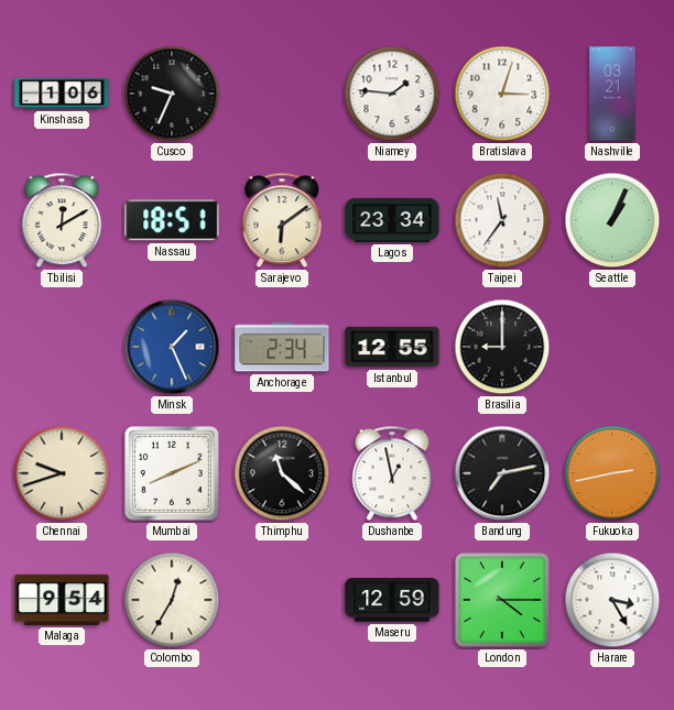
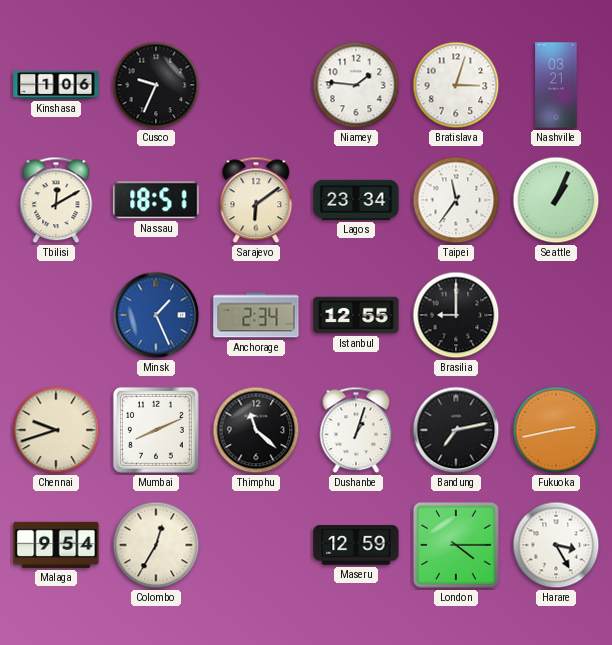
Dushanbe: 12:58 -> 1:03
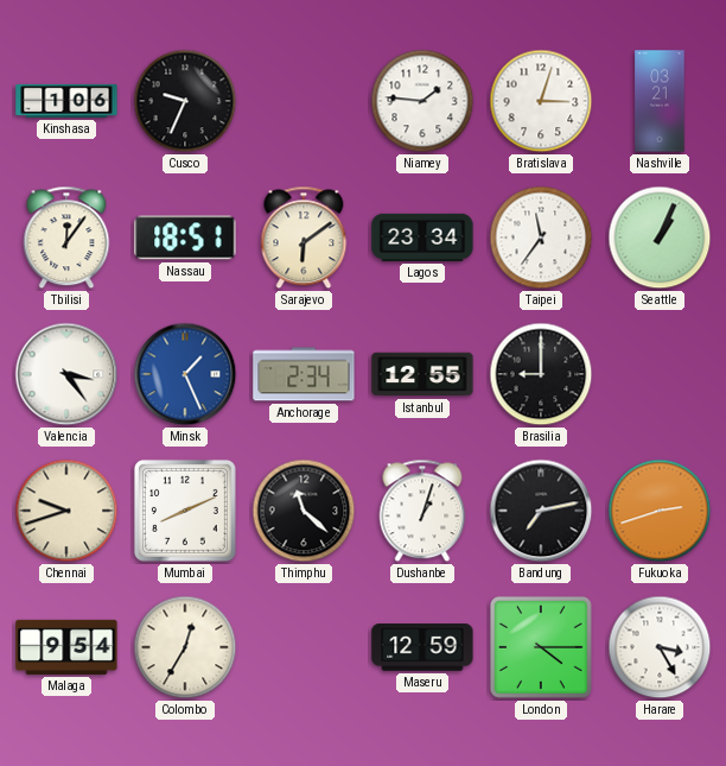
Tbilisi: 12:10 -> 12:06
Valencia: none -> 3:24
Fukuoka: 2:43 -> 2:42
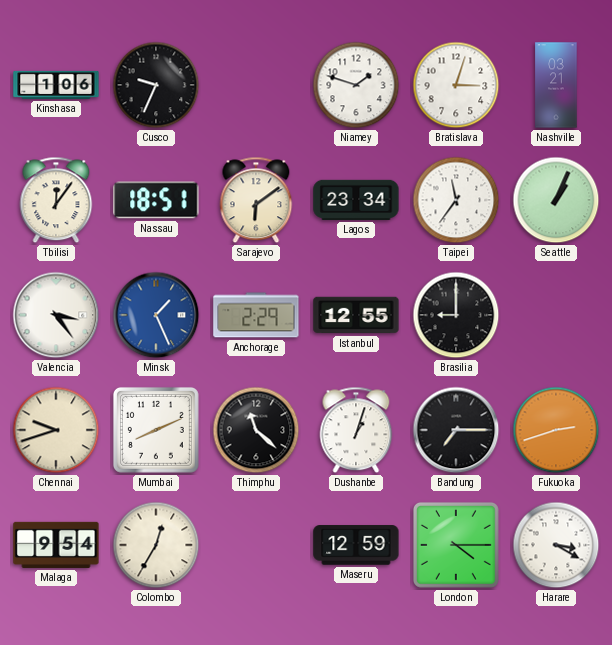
Niamey: 1:46 -> 1:48
Anchorage: 2:34 -> 2:29
Bandung: 7:13 -> 7:15
Harare: 3:25 -> 3:20
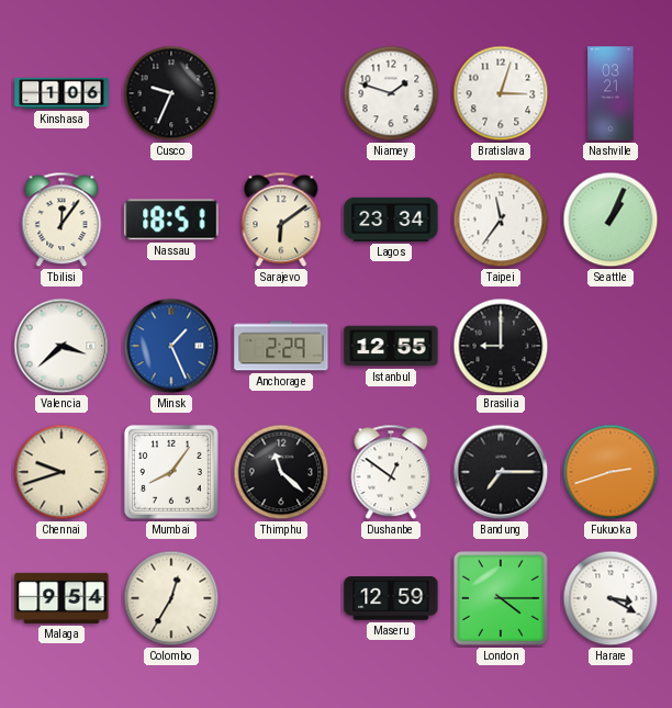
Valencia: 3:24 -> 3:38
Mumbai: 8:11 -> 8:06
Dushanbe: 1:03 -> 12:51
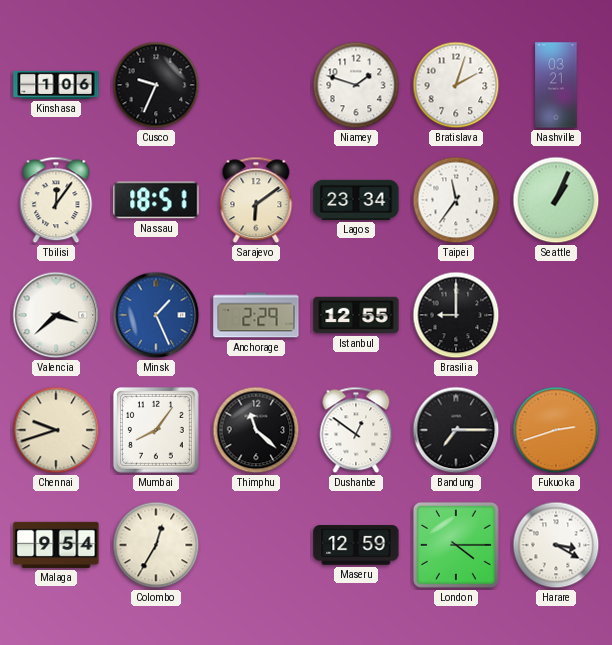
Bratislava: 3:03 -> 2:03
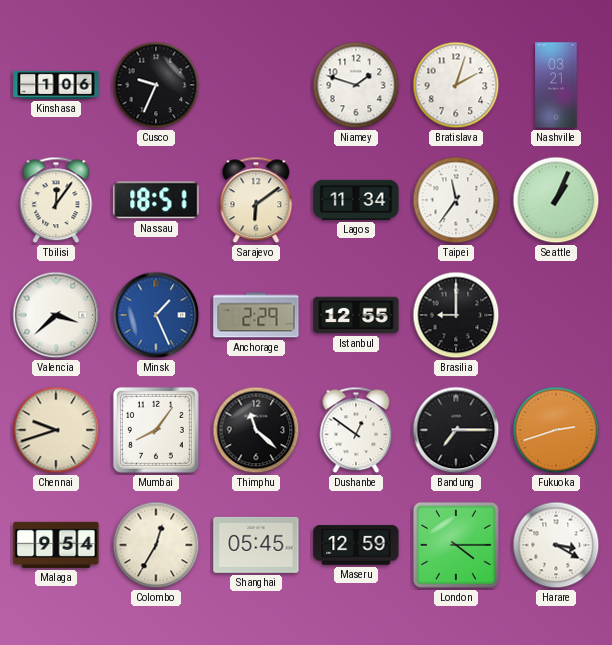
Lagos: 23:34 -> 11:34
Shanghai: none -> 05:45
